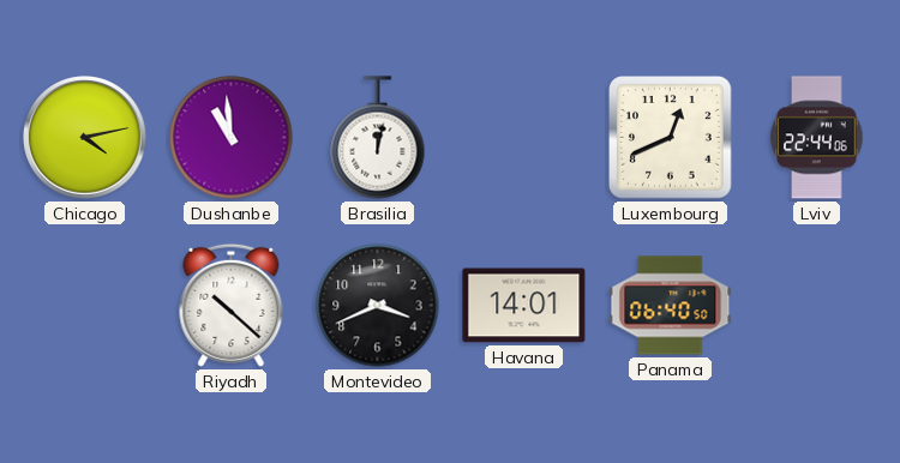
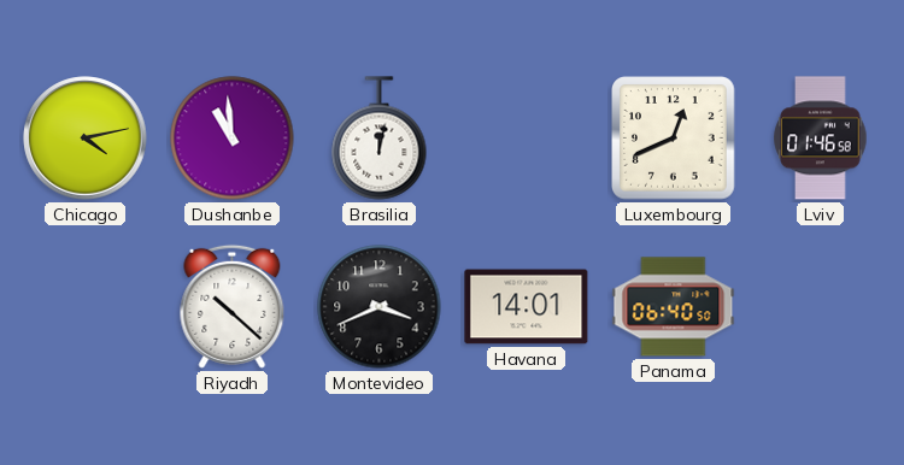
Lviv: 22:44 -> 01:46
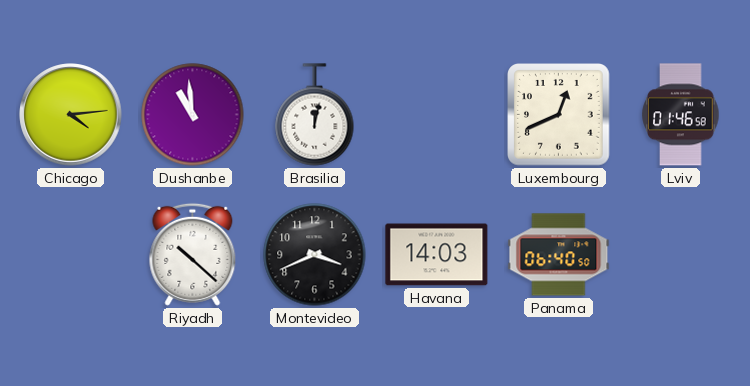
Chicago: 4:13 -> 4:14
Havana: 14:01 -> 14:03
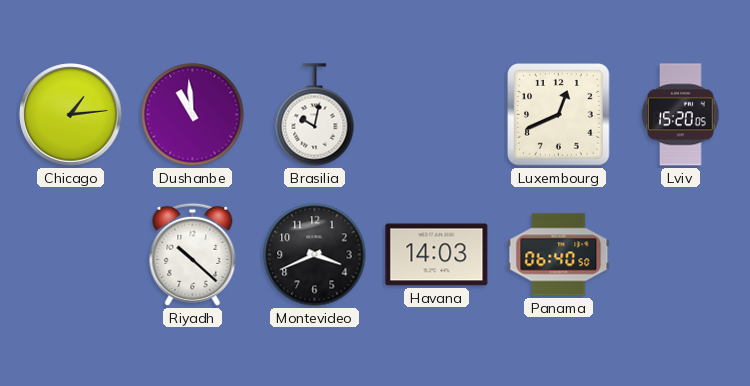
Chicago: 4:14 -> 1:14
Brasilia: 12:02 -> 10:02
Lviv: 01:46 -> 15:20
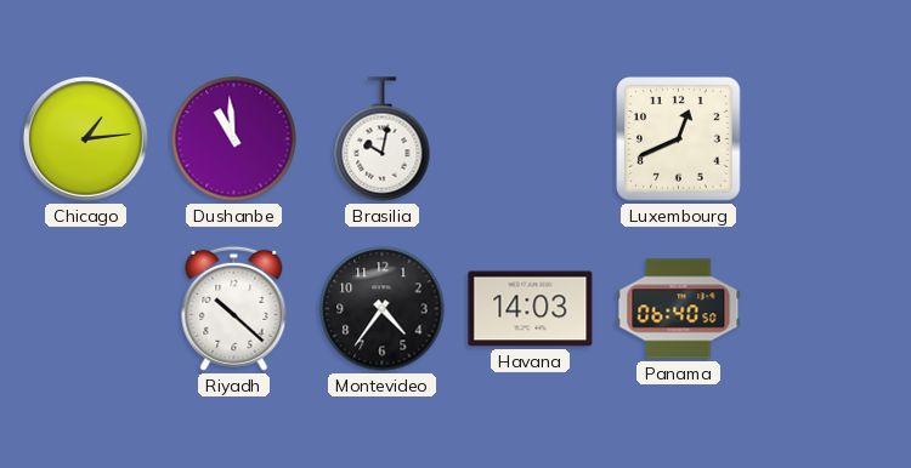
Lviv: 15:20 -> none
Montevideo: 3:41 -> 4:36
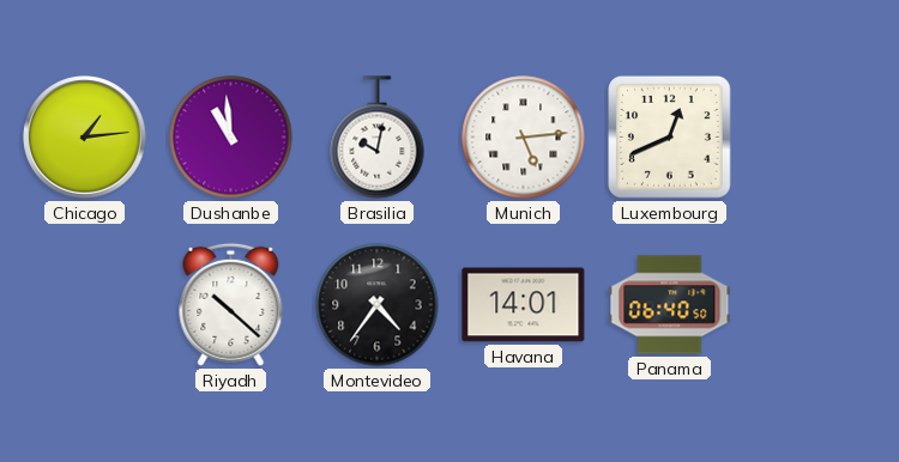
Munich: none -> 5:14
Havana: 14:03 -> 14:01
